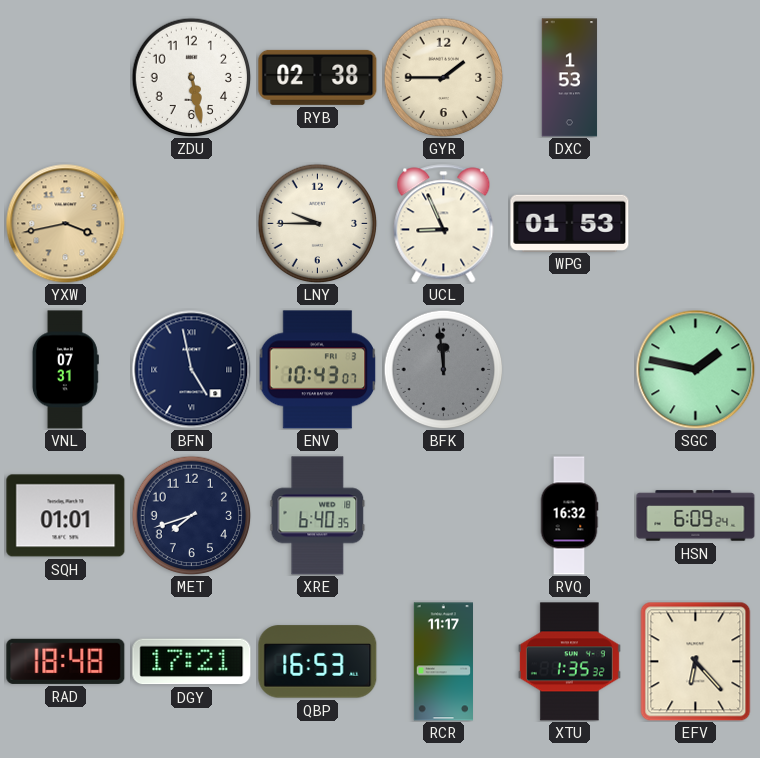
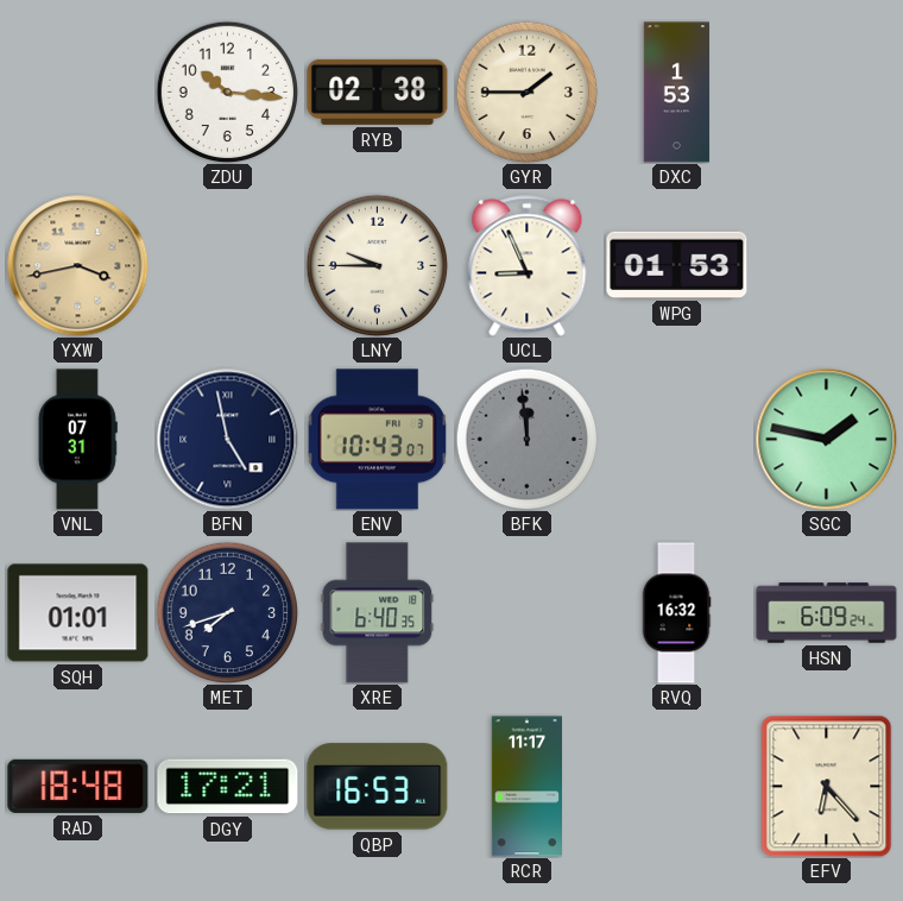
ZDU: 5:28 -> 10:16
XTU: 1:35 -> none
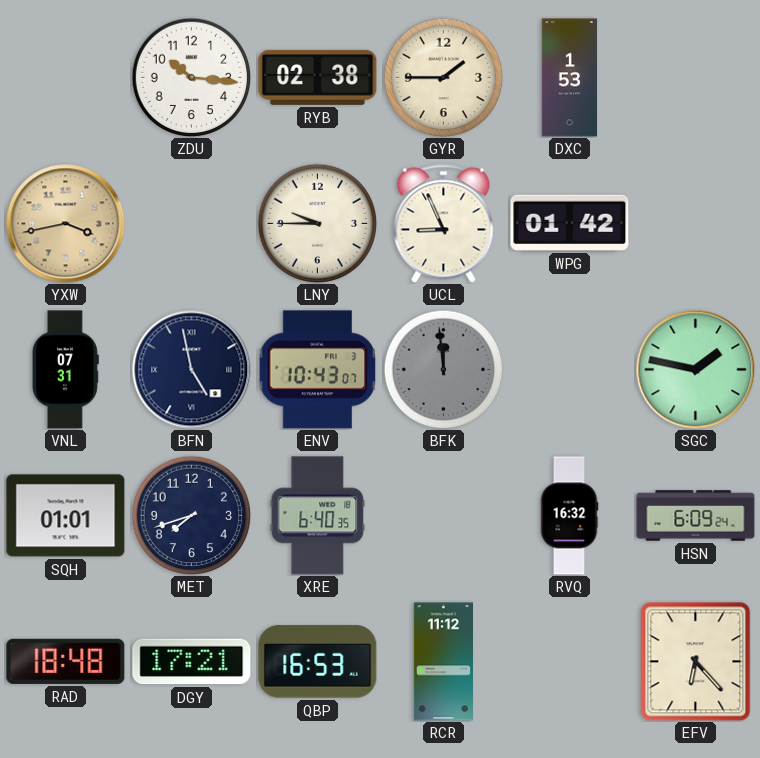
WPG: 01:53 -> 01:42
RCR: 11:17 -> 11:12
